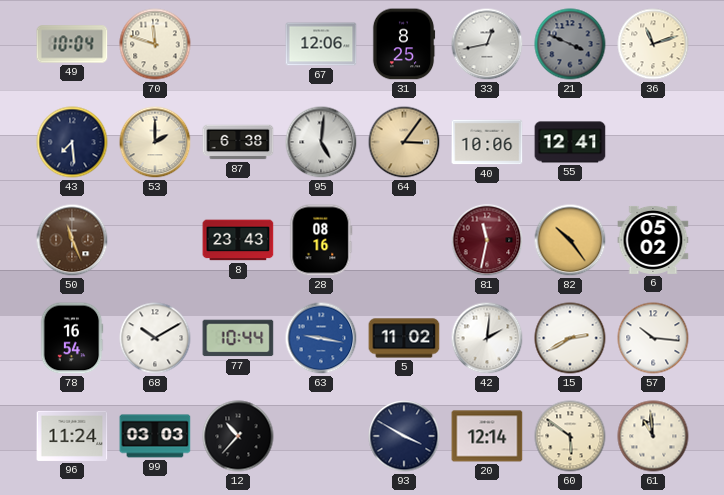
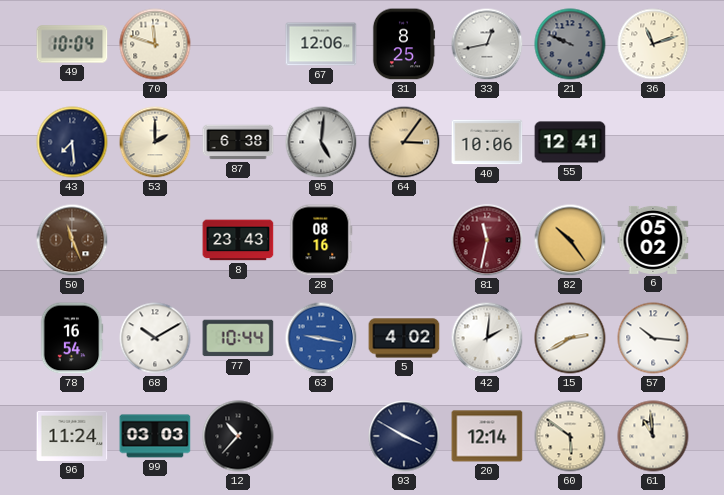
21: 3:49 -> 9:49
5: 11:02 -> 4:02
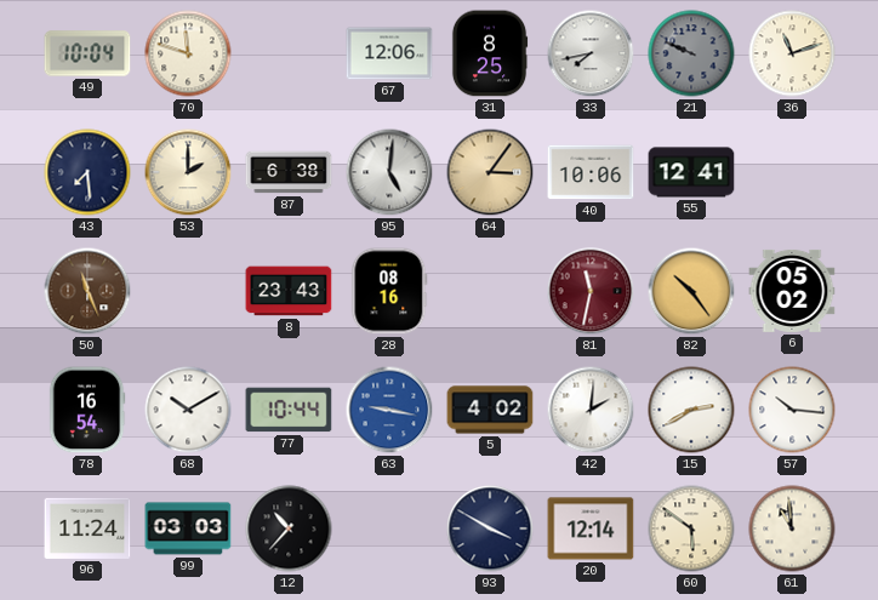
33: 12:43 -> 7:43
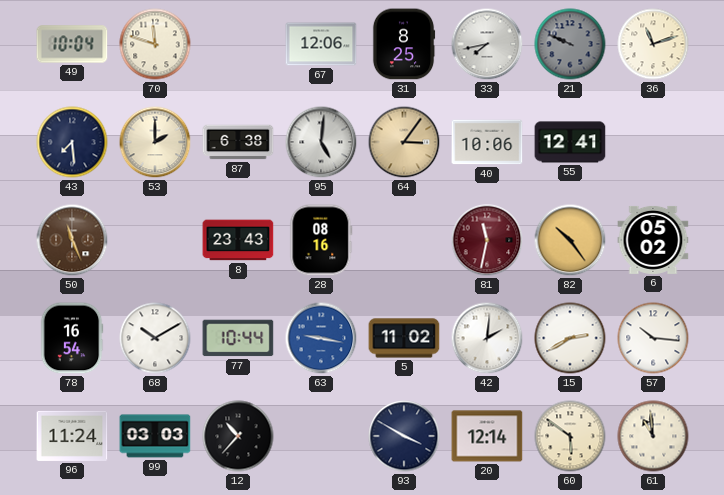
5: 4:02 -> 11:02
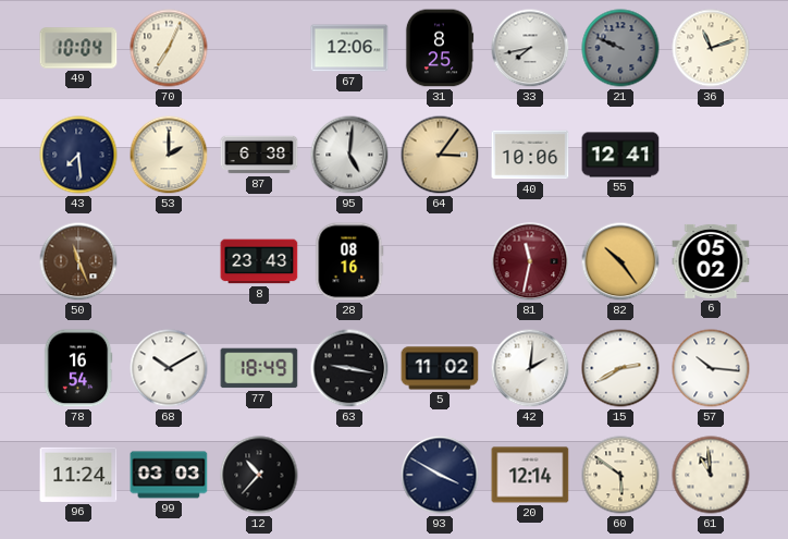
70: 11:48 -> 7:04
77: 10:44 -> 18:49
63 dial: blue -> black
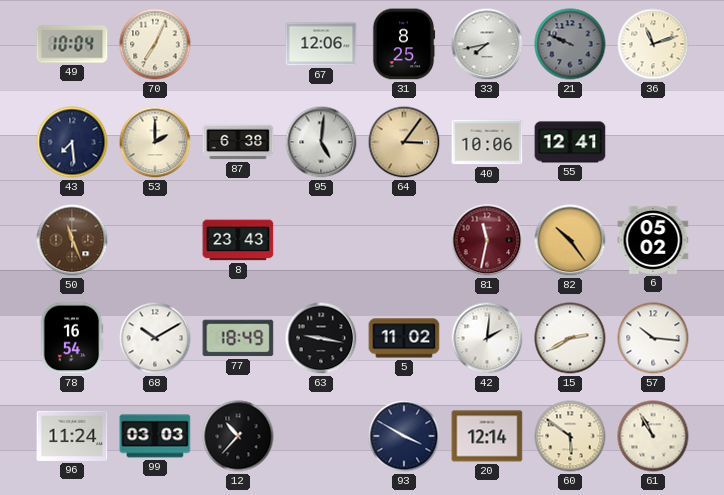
28: 08:16 -> none
61: 10:59 -> 10:55
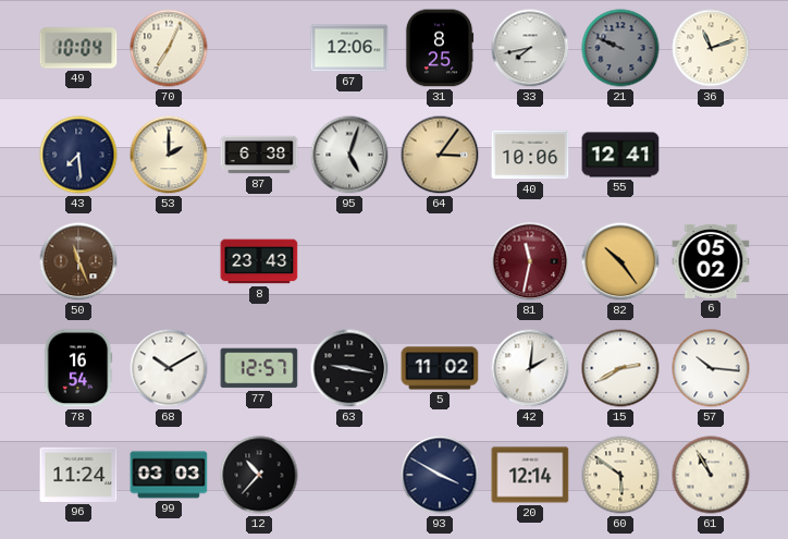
95: 5:01 -> 5:03
77: 18:49 -> 12:57
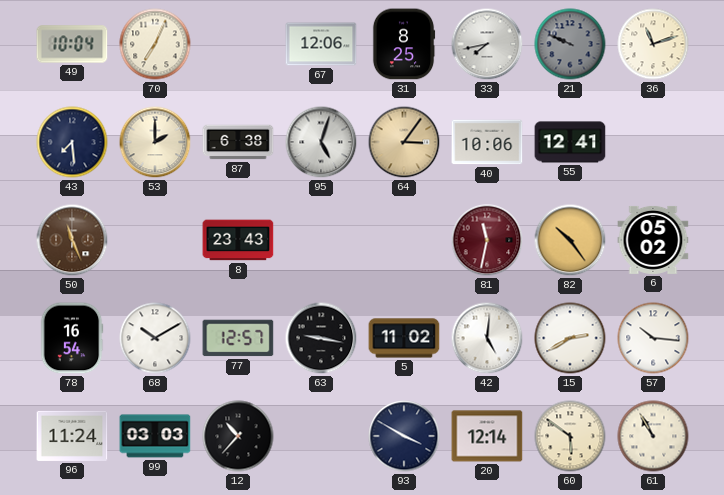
42: 2:01 -> 5:01
